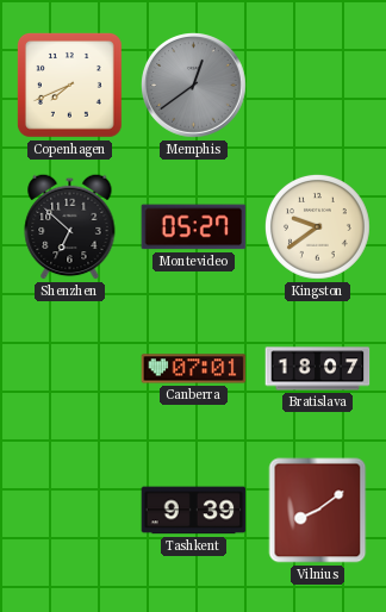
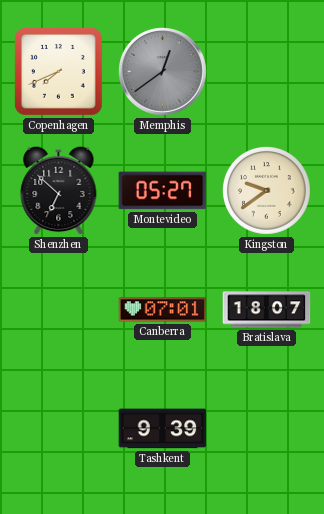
Vilnius: 8:09 -> none
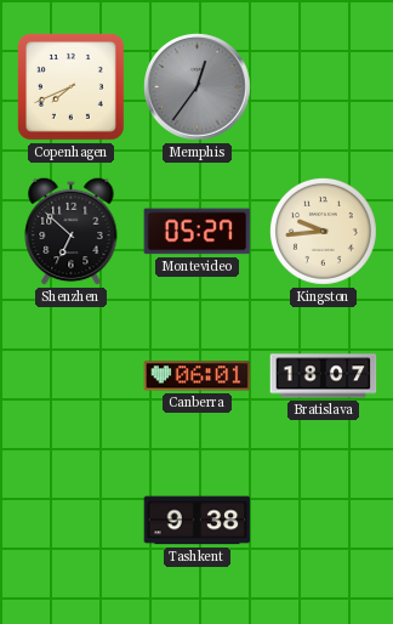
Memphis: 12:39 -> 12:36
Kingston: 9:39 -> 9:44
Canberra: 07:01 -> 06:01
Tashkent: 9:39 -> 9:38
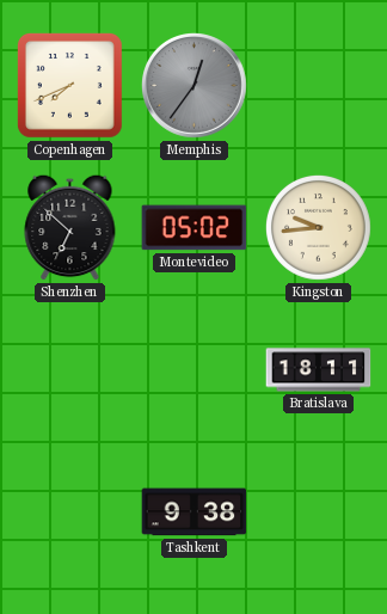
Montevideo: 05:27 -> 05:02
Canberra: 06:01 -> none
Bratislava: 18:07 -> 18:11
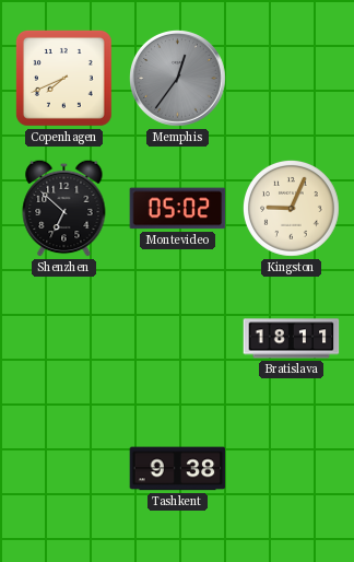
Kingston: 9:44 -> 9:04
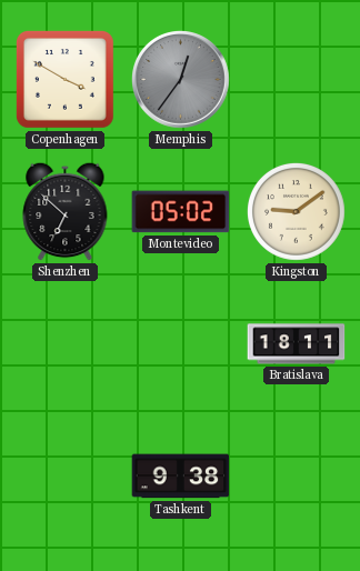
Copenhagen: 7:41 -> 3:50
Kingston: 9:04 -> 9:09
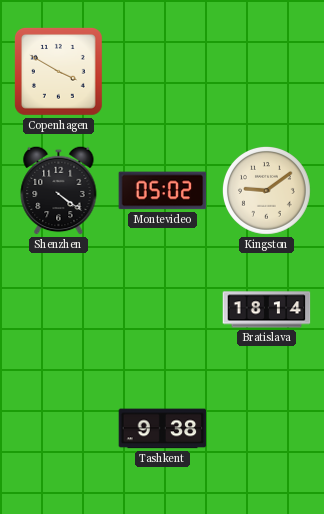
Memphis: 12:36 -> none
Shenzhen: 6:52 -> 4:21
Bratislava: 18:11 -> 18:14
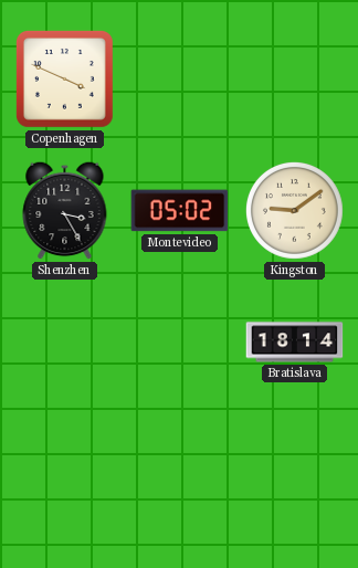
Copenhagen: 3:50 -> 3:49
Shenzhen: 4:21 -> 3:25
Tashkent: 9:38 -> none
